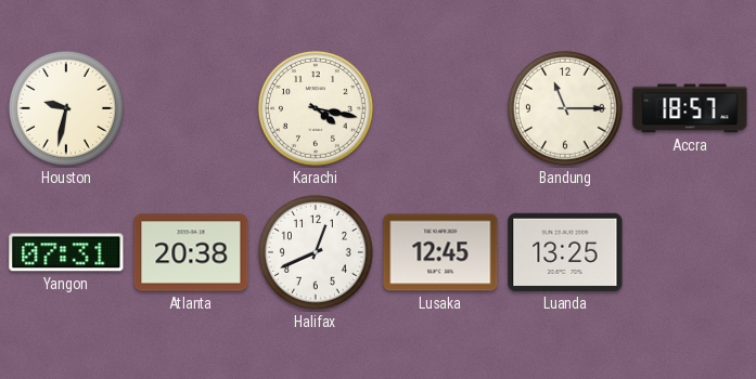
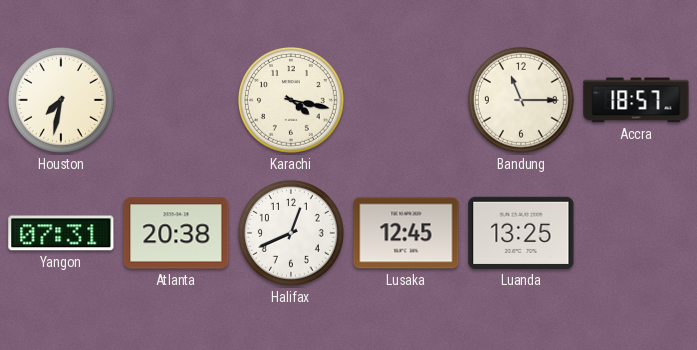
Houston: 9:32 -> 7:32
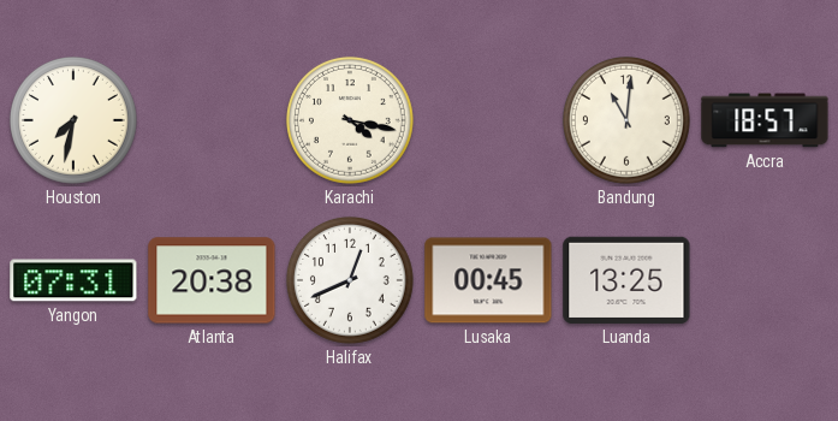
Bandung: 11:15 -> 11:01
Lusaka: 12:45 -> 00:45
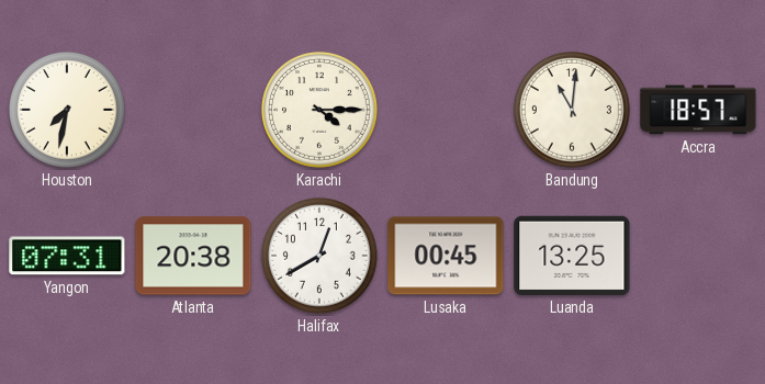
Karachi: 4:17 -> 4:15
Halifax: 12:41 -> 12:40
